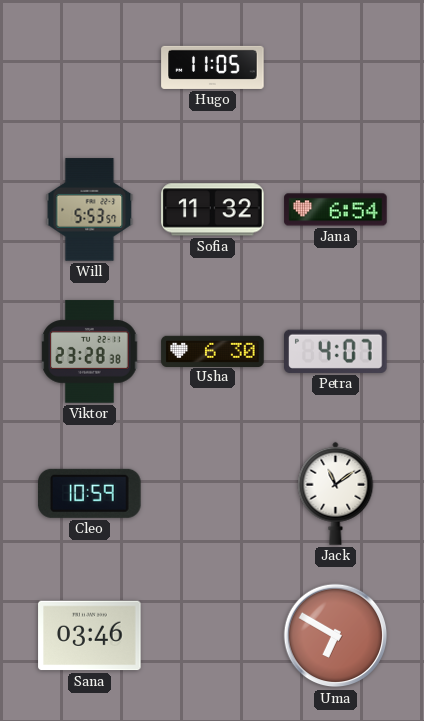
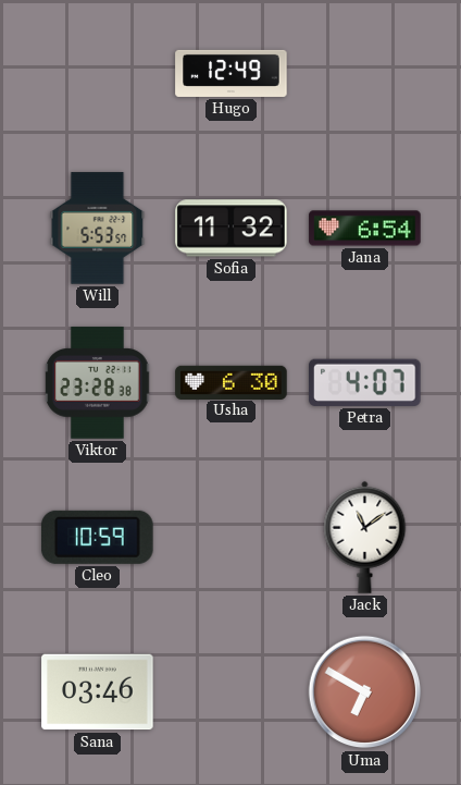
Hugo: 11:05 -> 12:49
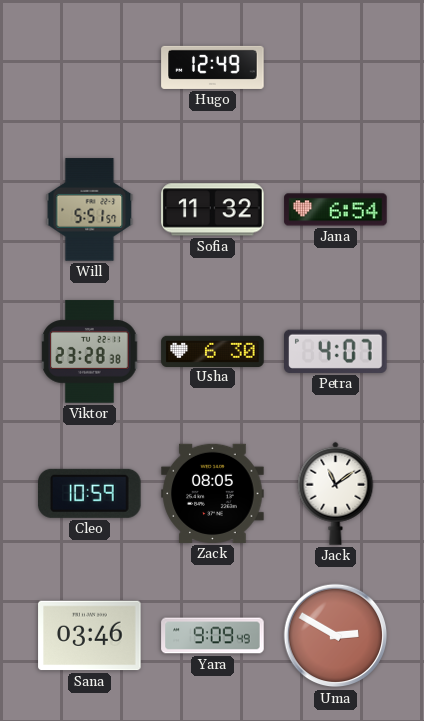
Will: 5:53 -> 5:51
Zack: none -> 08:05
Yara: none -> 9:09
Uma: 6:50 -> 2:50
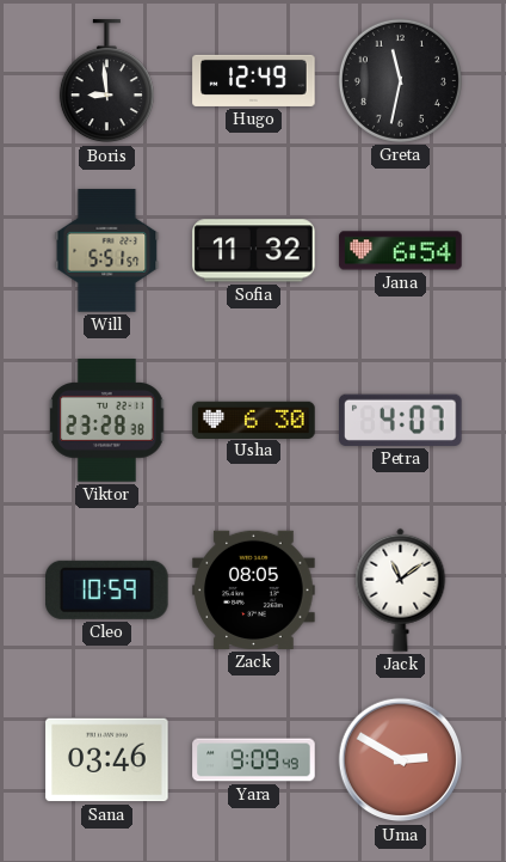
Boris: none -> 8:59
Greta: none -> 11:32
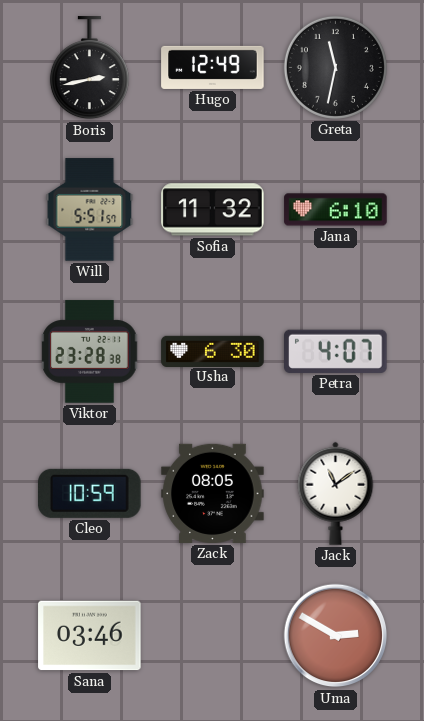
Boris: 8:59 -> 2:43
Jana: 6:54 -> 6:10
Yara: 9:09 -> none
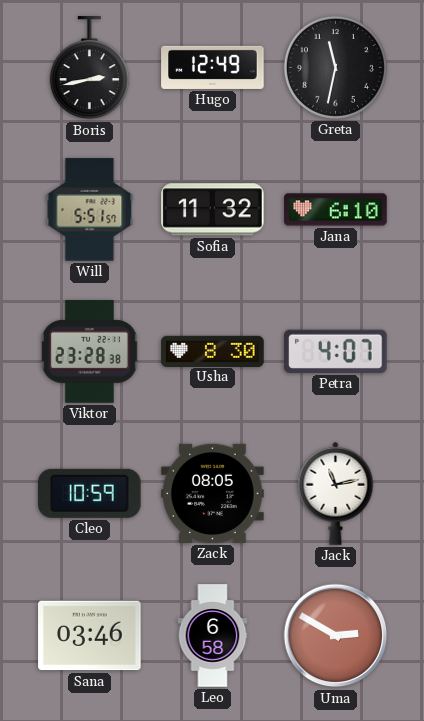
Usha: 6:30 -> 8:30
Jack: 11:09 -> 11:13
Leo: none -> 6:58
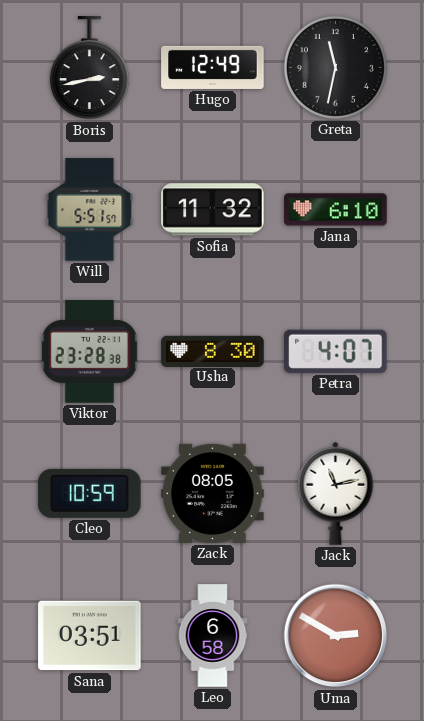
Sana: 03:46 -> 03:51
